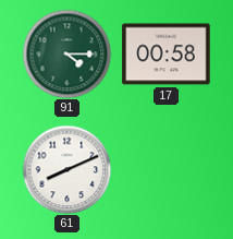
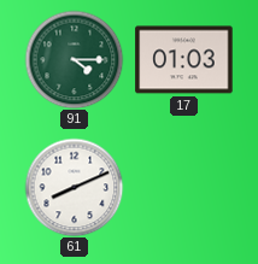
17: 00:58 -> 01:03
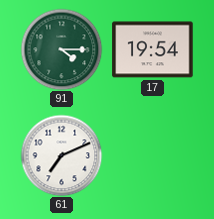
17: 01:03 -> 19:54
61: 8:11 -> 7:11
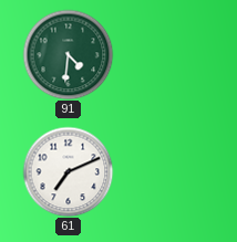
91: 4:15 -> 4:31
17: 19:54 -> none
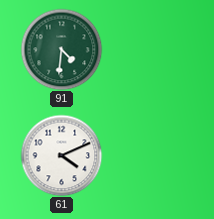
61: 7:11 -> 4:11
